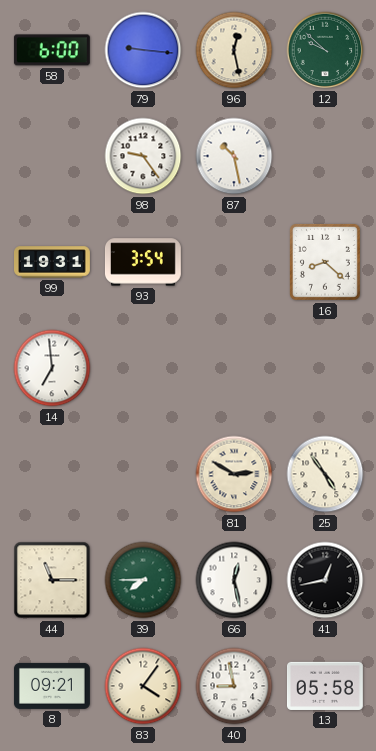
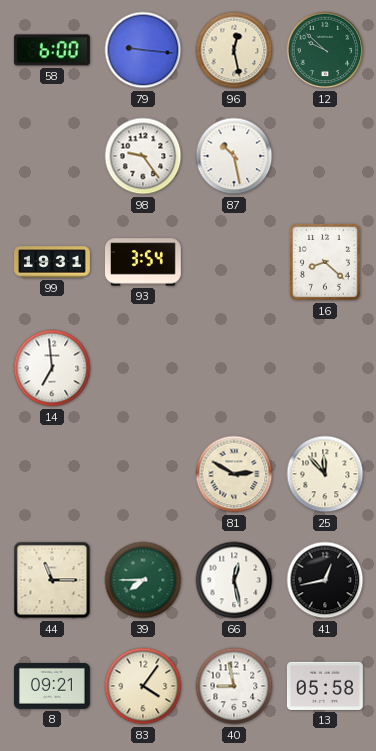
25: 4:54 -> 11:53
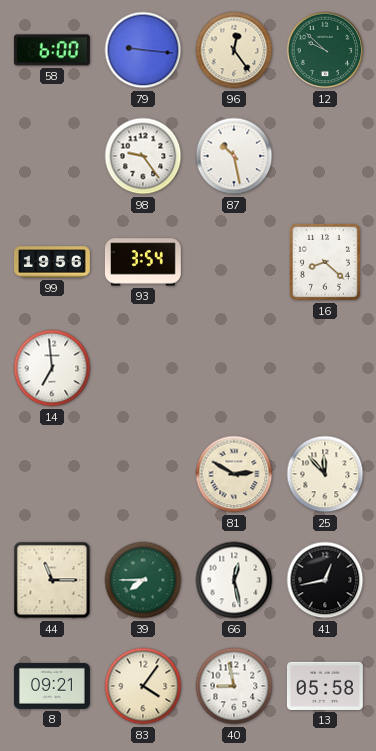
96: 12:28 -> 12:24
99: 19:31 -> 19:56
